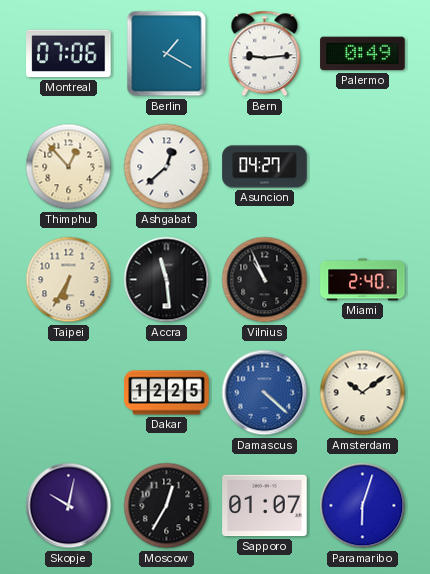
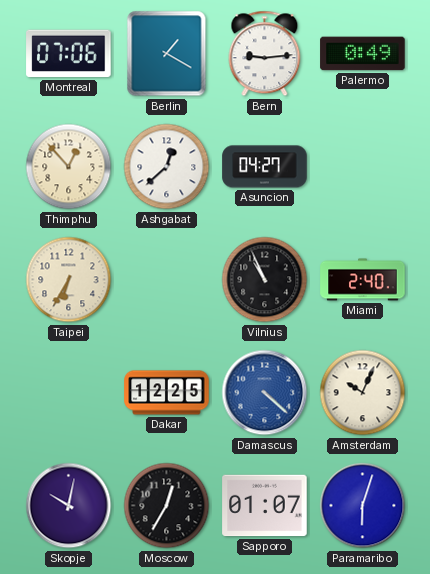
Accra: 11:29 -> none
Amsterdam: 10:09 -> 10:04
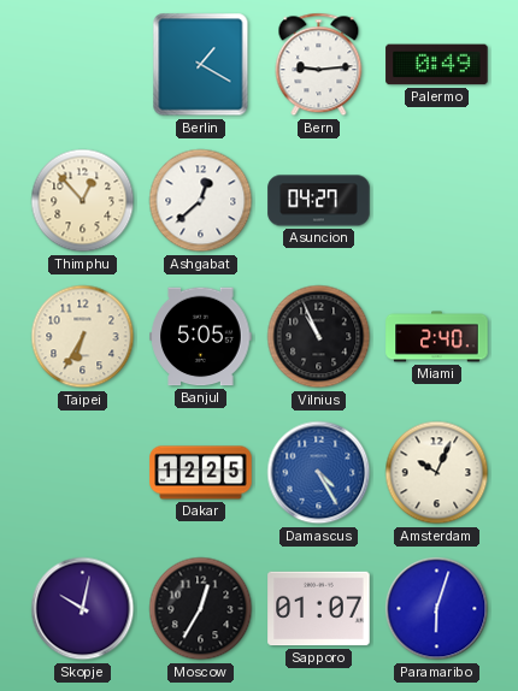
Montreal: 07:06 -> none
Banjul: none -> 5:05
Damascus: 4:22 -> 4:25
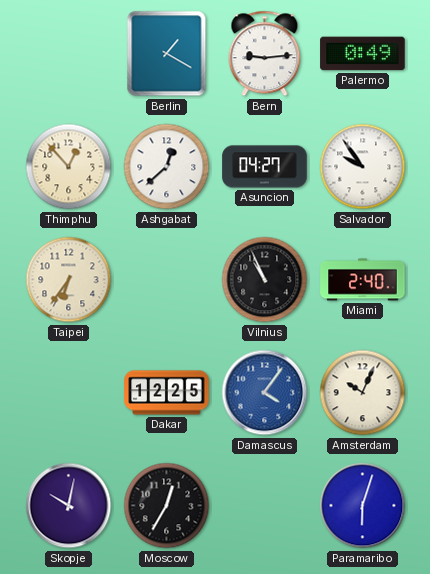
Salvador: none -> 9:54
Taipei: 6:35 -> 6:36
Banjul: 5:05 -> none
Damascus: 4:25 -> 4:06
Sapporo: 01:07 -> none
